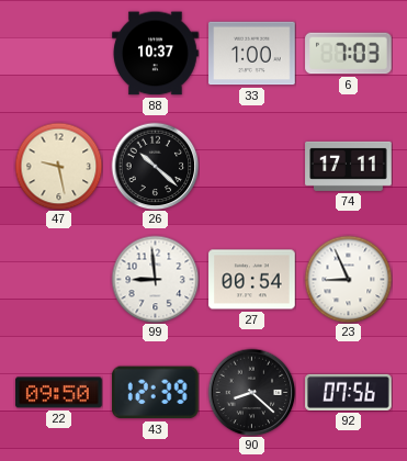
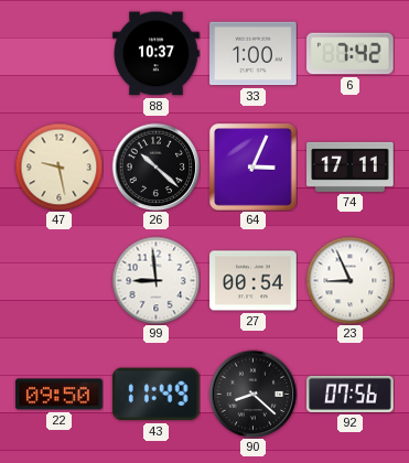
6: 7:03 -> 7:42
64: none -> 3:04
43: 12:39 -> 11:49
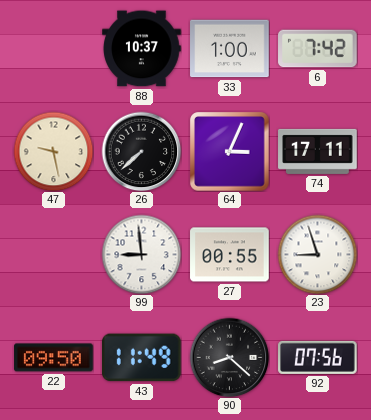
26: 10:22 -> 7:38
27: 00:54 -> 00:55
23: 8:56 -> 8:57
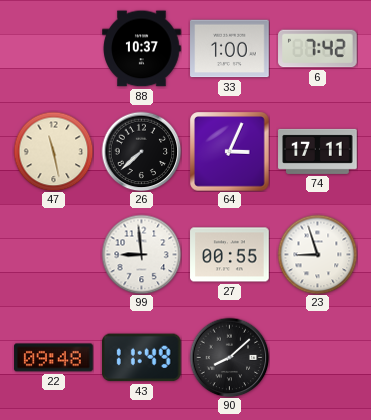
47: 9:28 -> 11:28
22: 09:50 -> 09:48
90: 8:22 -> 8:08
92: 07:56 -> none
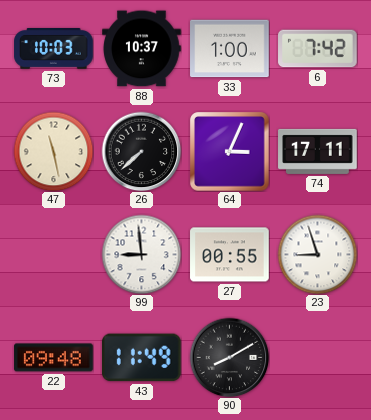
73: none -> 10:03
90: 8:08 -> 8:10
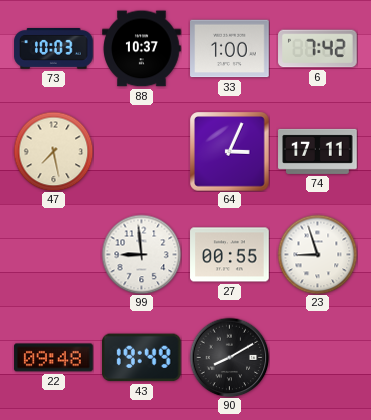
47: 11:28 -> 7:28
26: 7:38 -> none
43: 11:49 -> 19:49
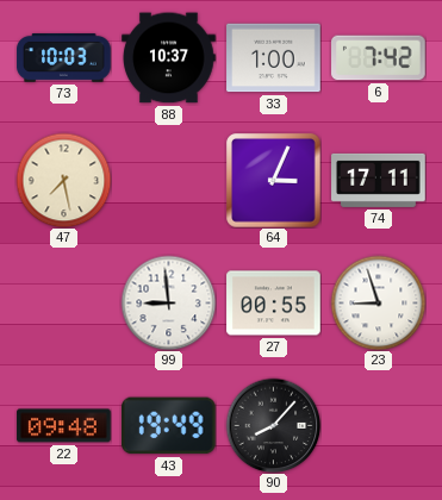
90: 8:10 -> 8:07
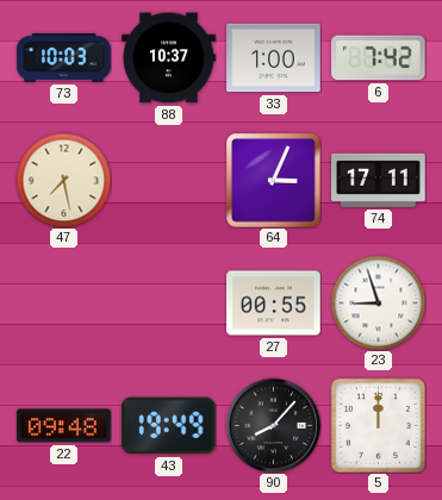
99: 8:59 -> none
5: none -> 12:00
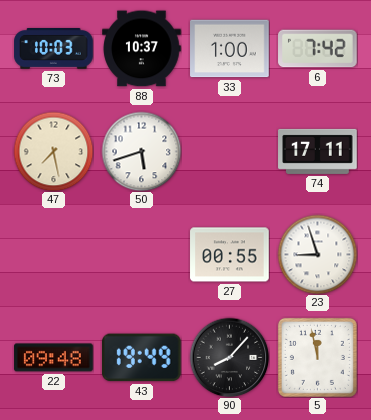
50: none -> 5:42
64: 3:04 -> none
5: 12:00 -> 11:58
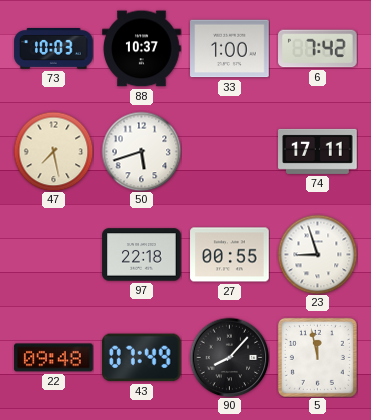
97: none -> 22:18
43: 19:49 -> 07:49
